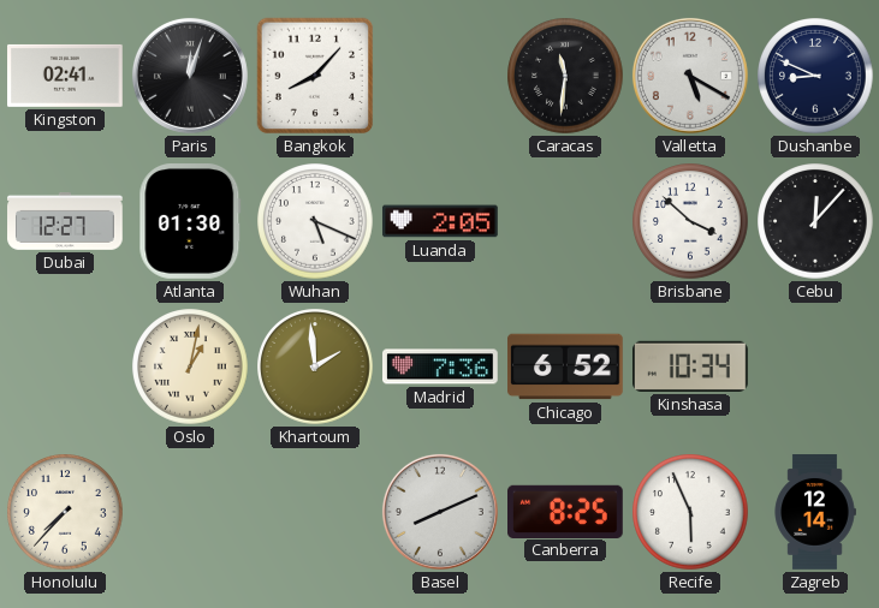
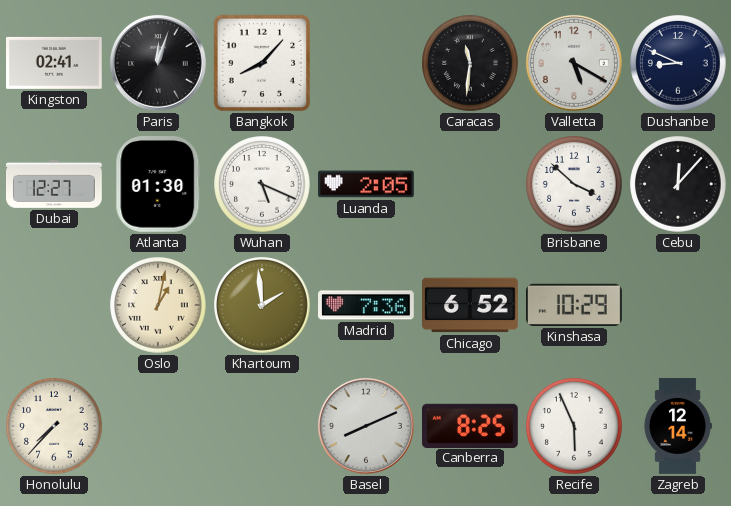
Kinshasa: 10:34 -> 10:29
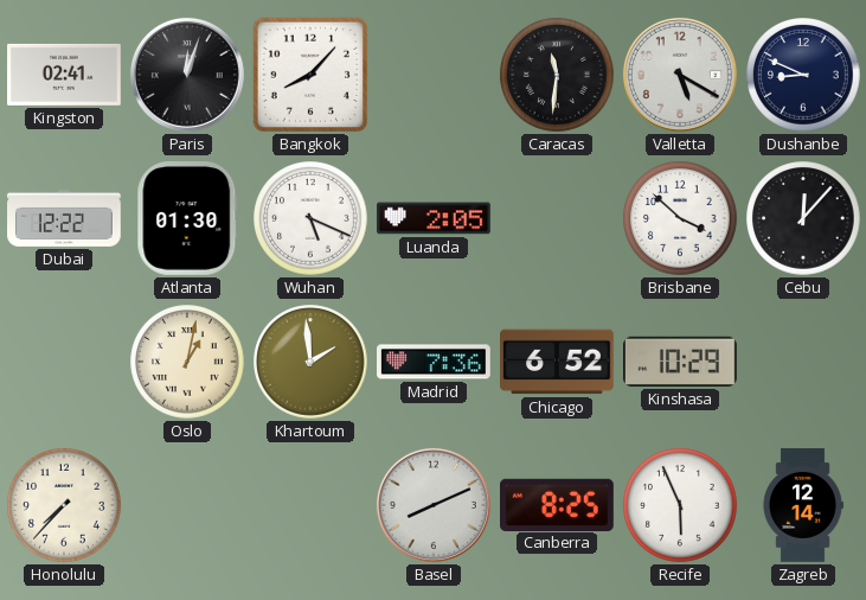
Dubai: 12:27 -> 12:22
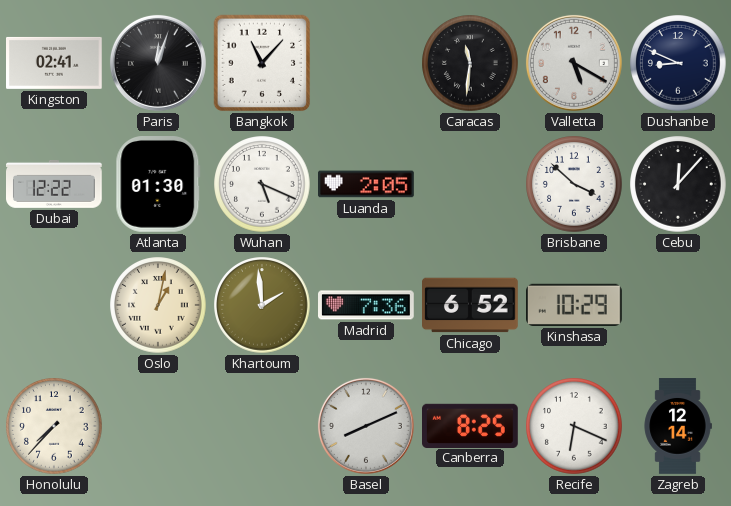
Bangkok: 8:07 -> 11:07
Recife: 5:56 -> 6:19
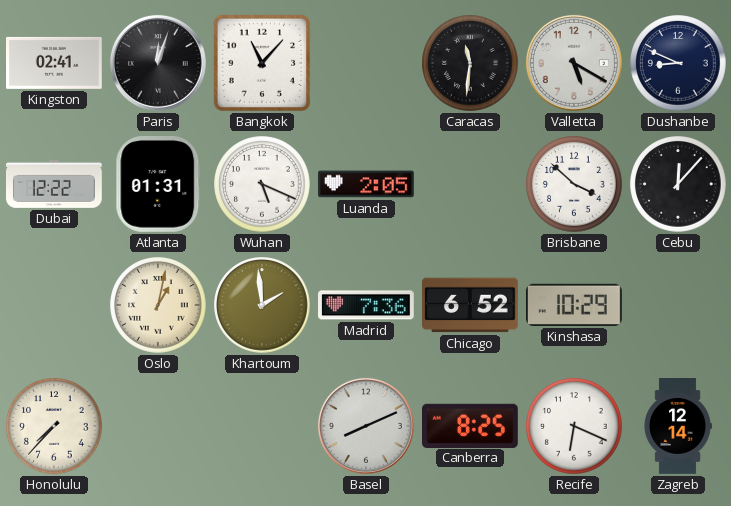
Atlanta: 01:30 -> 01:31
